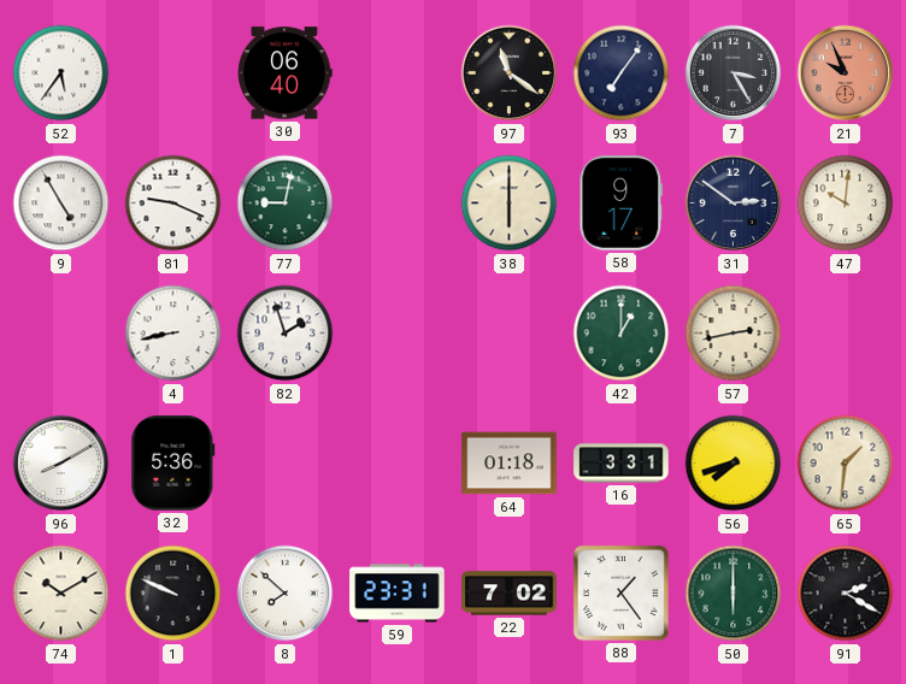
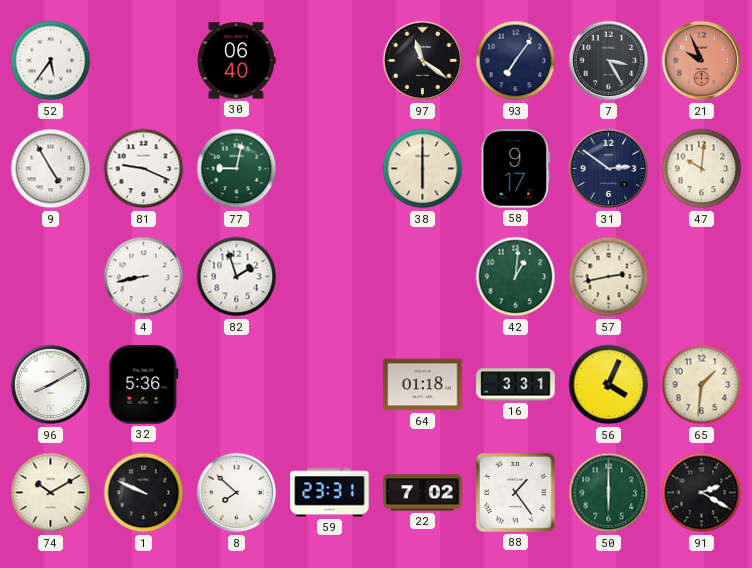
42: 1:00 -> 1:01
56: 7:42 -> 4:04
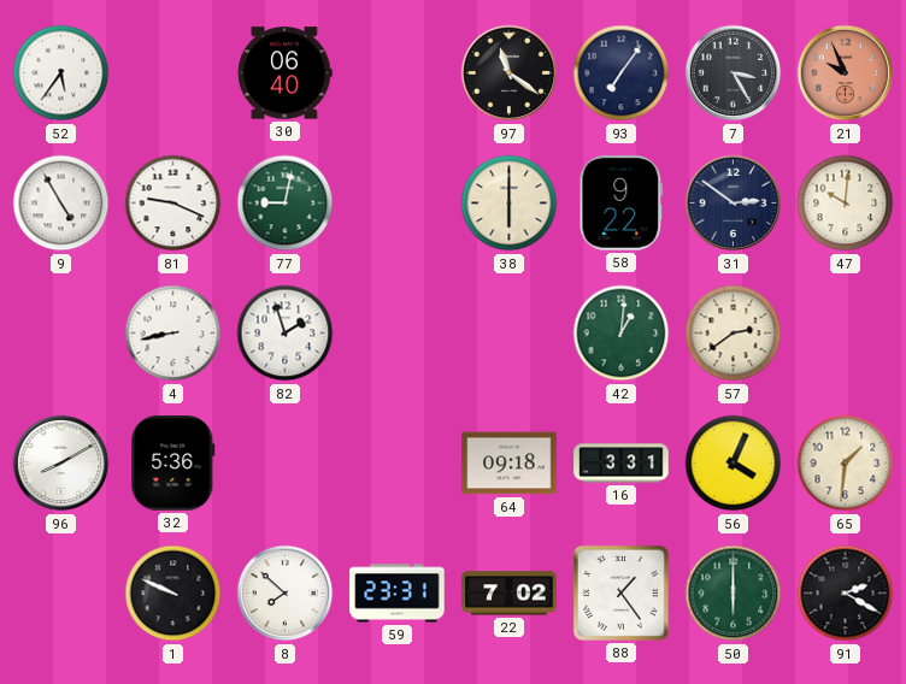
58: 9:17 -> 9:22
57: 2:43 -> 2:39
64: 01:18 -> 09:18
74: 10:10 -> none
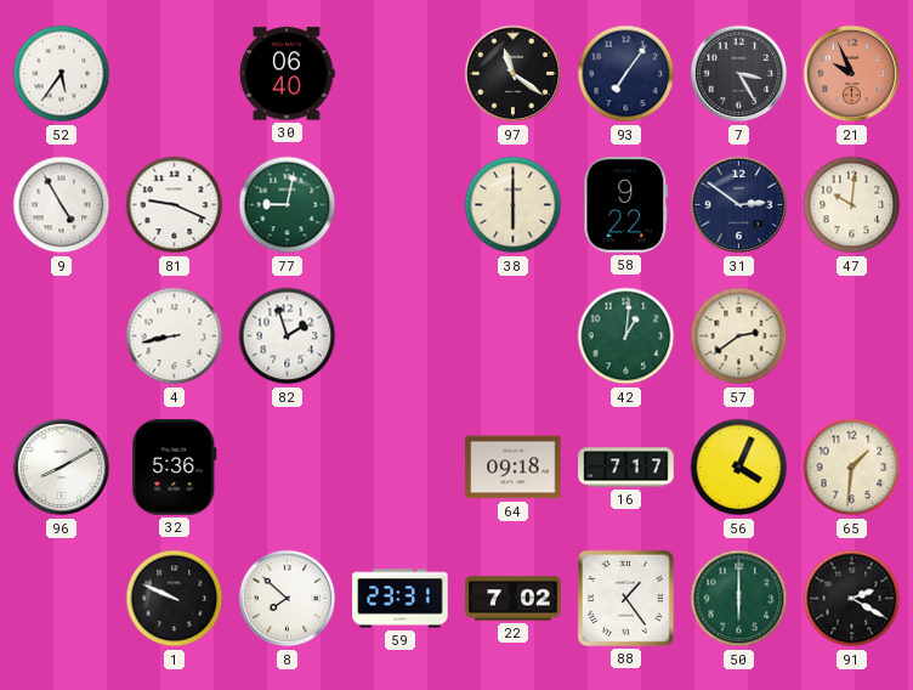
16: 3:31 -> 7:17
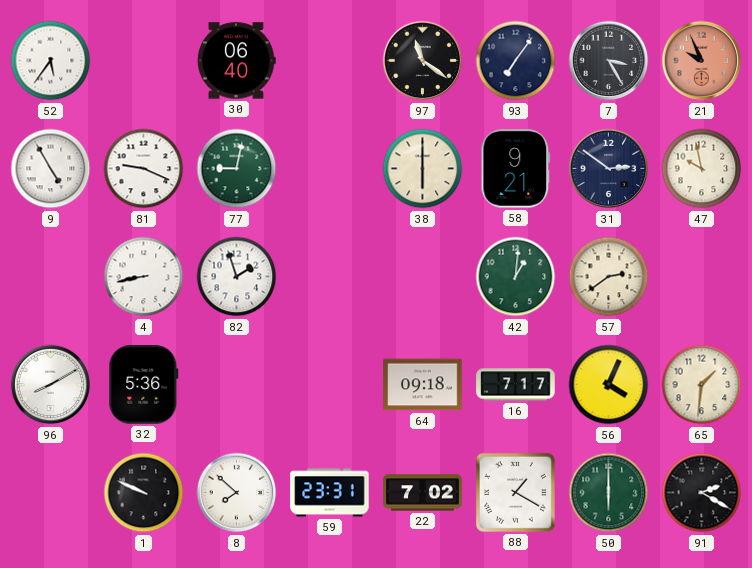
58: 9:22 -> 9:21
47: 10:01 -> 9:58
88: 1:24 -> 1:20
